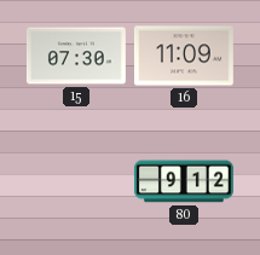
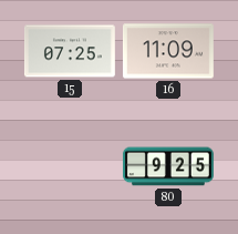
15: 07:30 -> 07:25
80: 9:12 -> 9:25
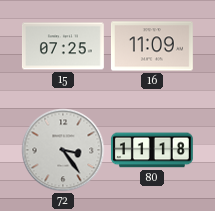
72: none -> 3:24
80: 9:25 -> 11:18
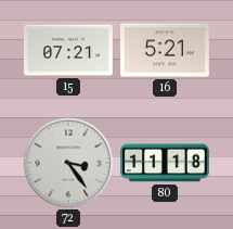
15: 07:25 -> 07:21
16: 11:09 -> 5:21
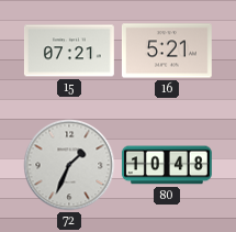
72: 3:24 -> 1:34
80: 11:18 -> 10:48
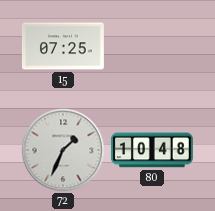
15: 07:21 -> 07:25
16: 5:21 -> none
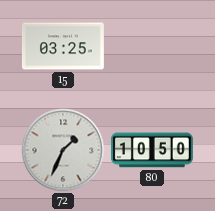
15: 07:25 -> 03:25
80: 10:48 -> 10:50
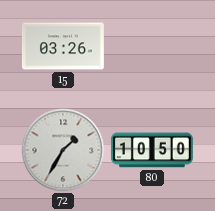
15: 03:25 -> 03:26
72: 1:34 -> 1:35
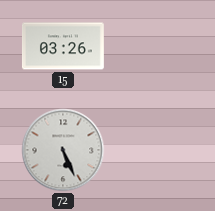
72: 1:35 -> 5:26
80: 10:50 -> none
